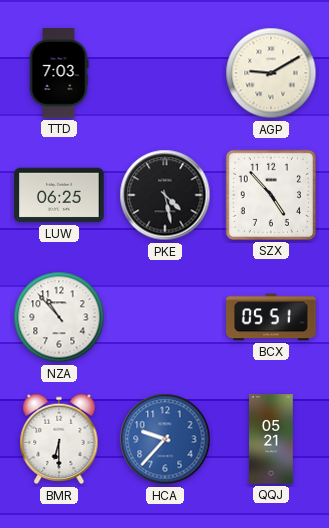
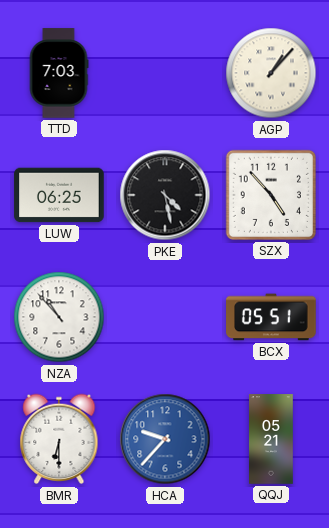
AGP: 9:10 -> 1:07
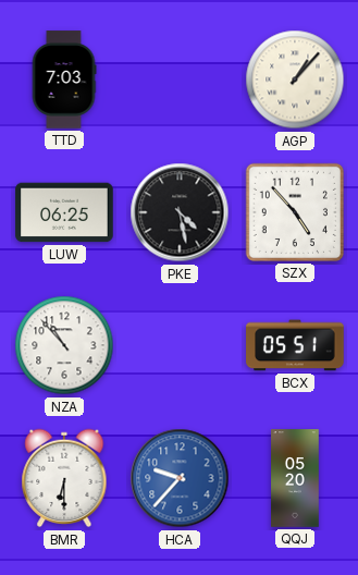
QQJ: 05:21 -> 05:20
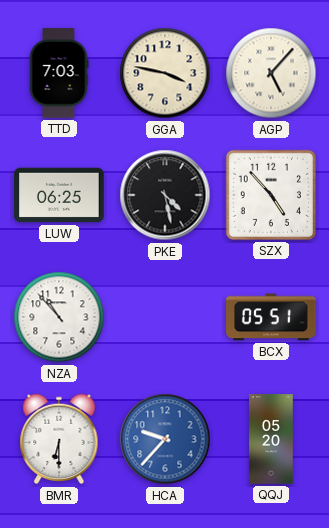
GGA: none -> 3:47
AGP: 1:07 -> 5:07
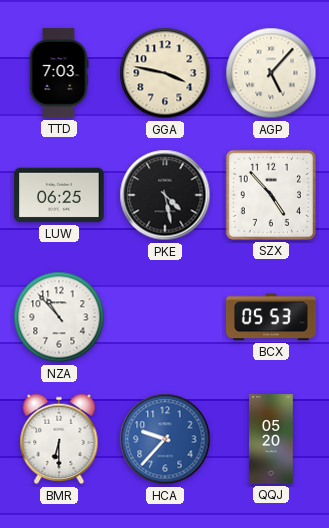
BCX: 05:51 -> 05:53
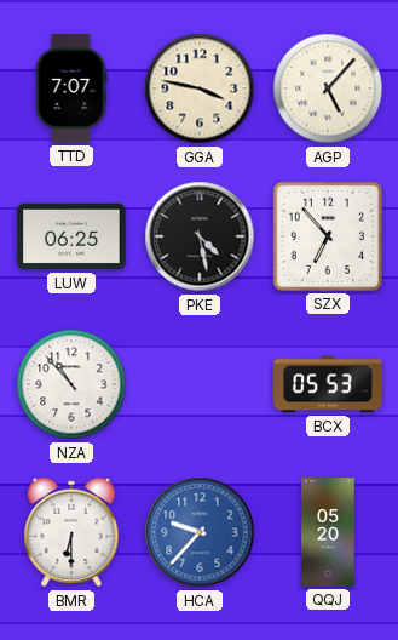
TTD: 7:03 -> 7:07
SZX: 4:53 -> 6:53
